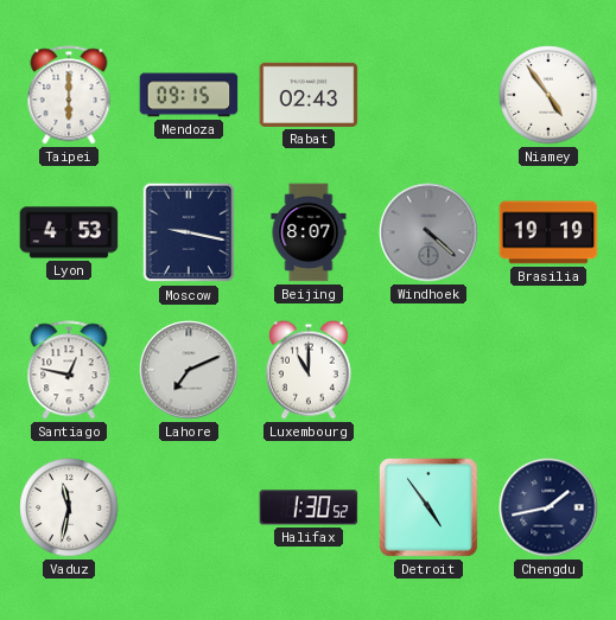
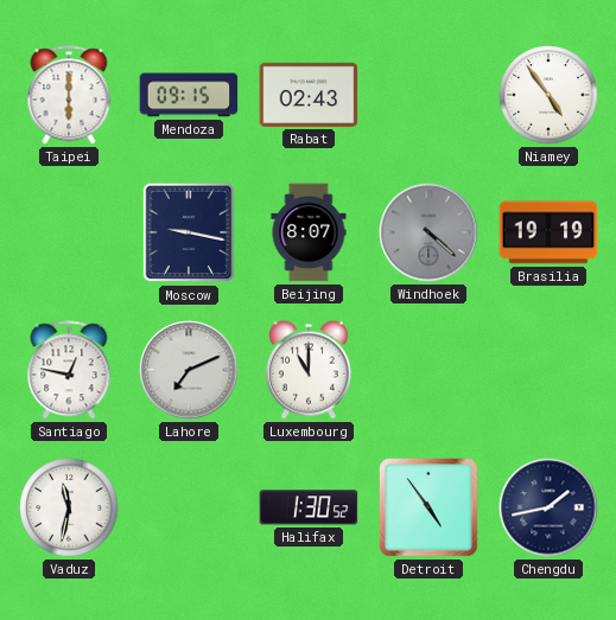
Lyon: 4:53 -> none
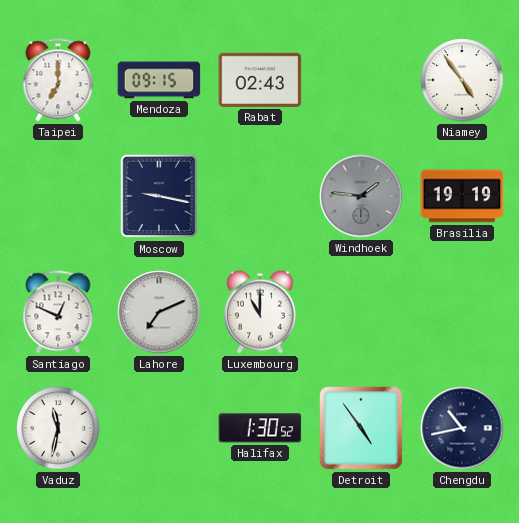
Taipei: 6:00 -> 7:00
Beijing: 8:07 -> none
Windhoek: 4:22 -> 1:46
Santiago: 12:47 -> 12:49
Chengdu: 1:43 -> 10:43
